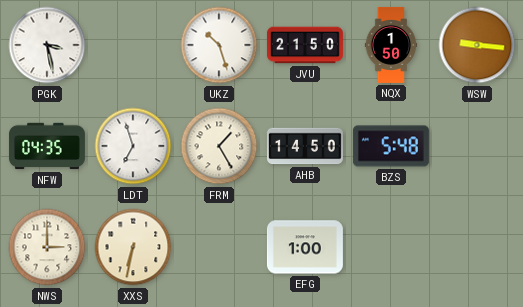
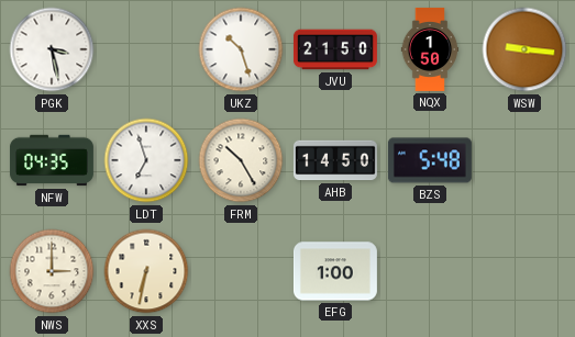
FRM: 1:25 -> 10:25
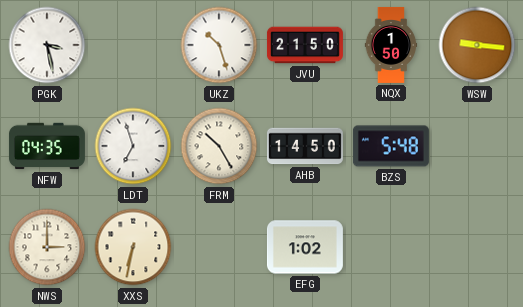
EFG: 1:00 -> 1:02
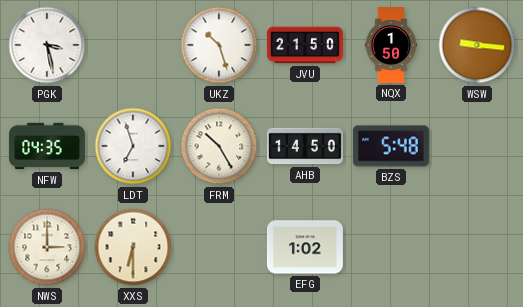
XXS: 6:32 -> 6:30
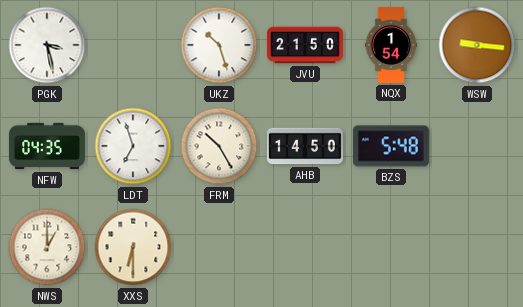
NQX: 1:50 -> 1:54
NWS: 3:00 -> 1:00
EFG: 1:02 -> none
